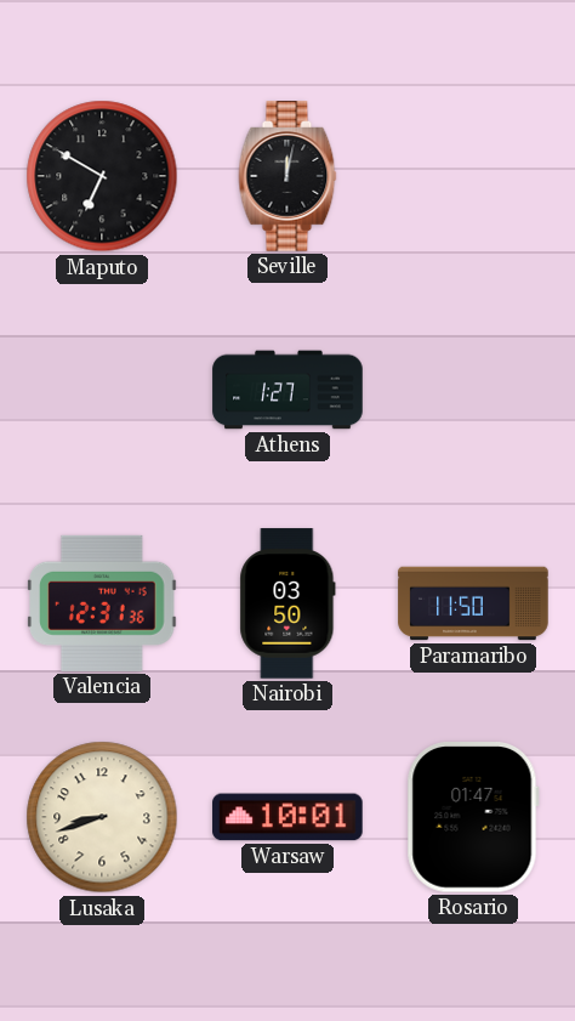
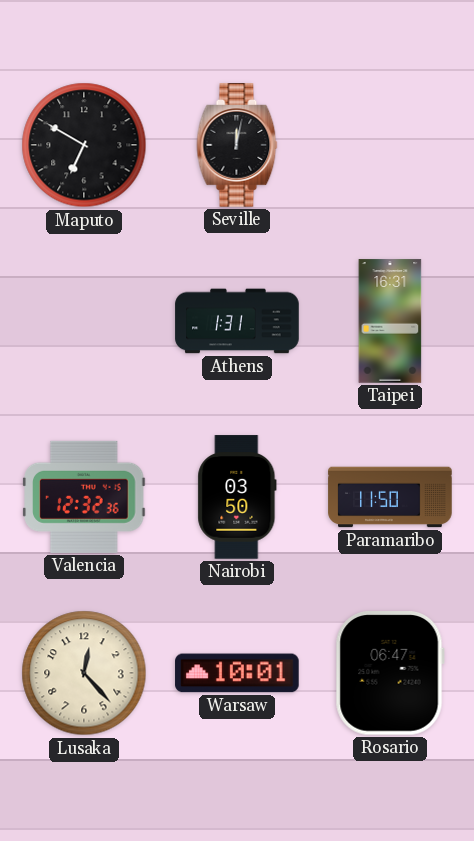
Athens: 1:27 -> 1:31
Taipei: none -> 16:31
Valencia: 12:31 -> 12:32
Lusaka: 8:42 -> 12:23
Rosario: 01:47 -> 06:47
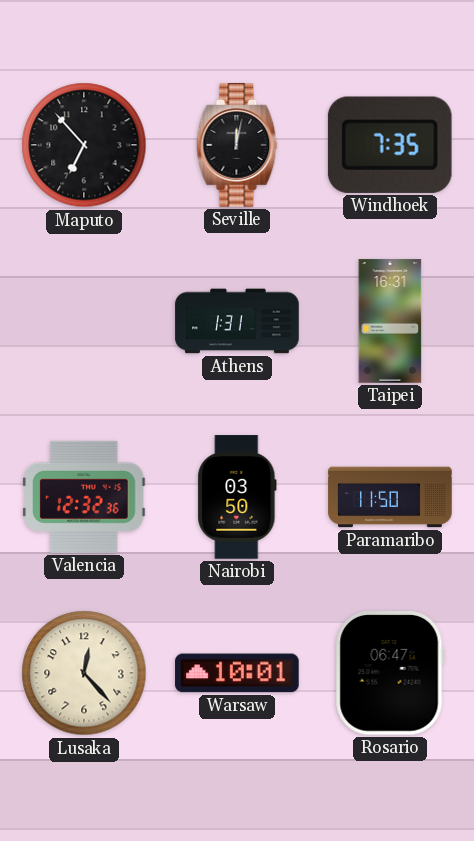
Maputo: 6:50 -> 6:53
Windhoek: none -> 7:35
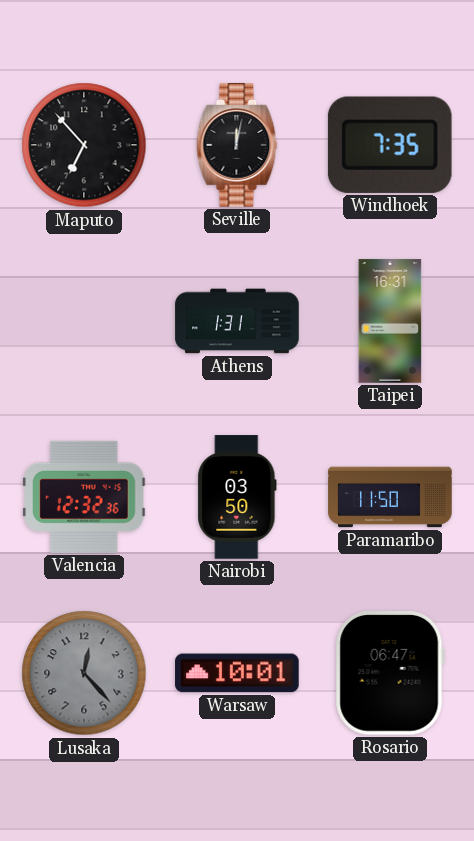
Lusaka dial: cream -> grey
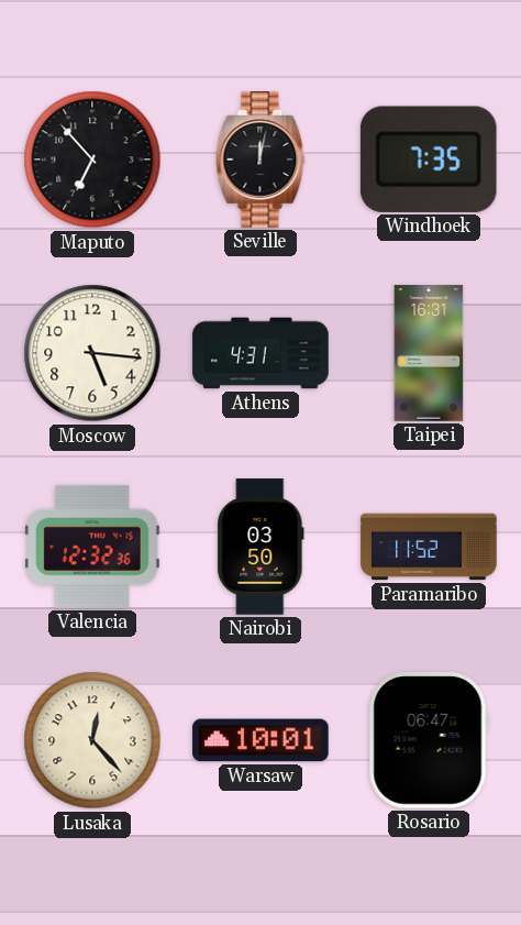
Moscow: none -> 5:16
Athens: 1:31 -> 4:31
Paramaribo: 11:50 -> 11:52
Lusaka dial: grey -> cream
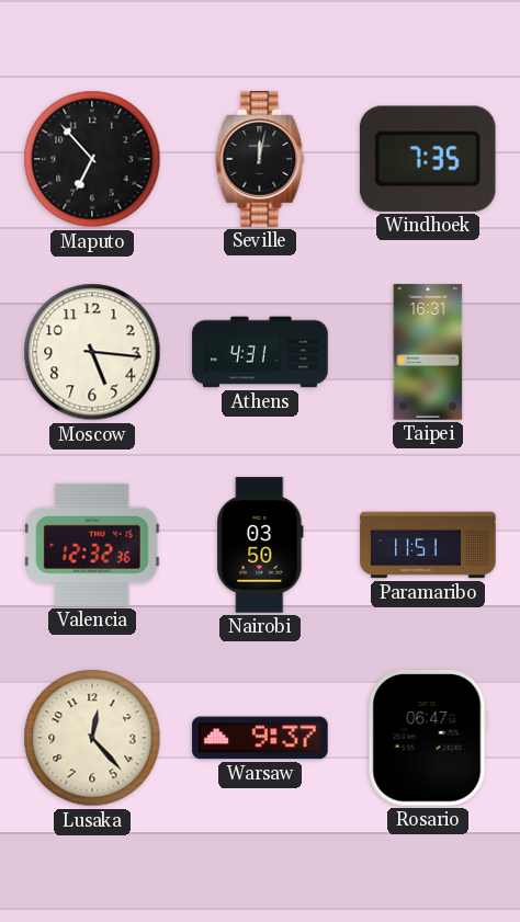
Paramaribo: 11:52 -> 11:51
Warsaw: 10:01 -> 9:37
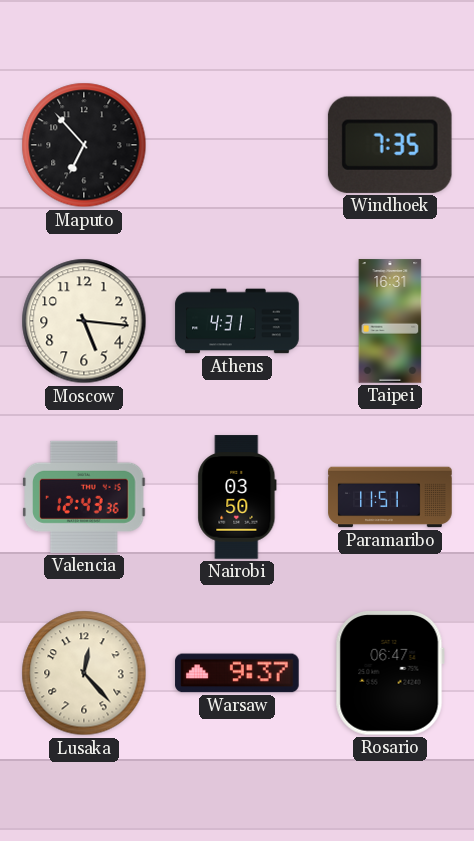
Seville: 12:02 -> none
Valencia: 12:32 -> 12:43
